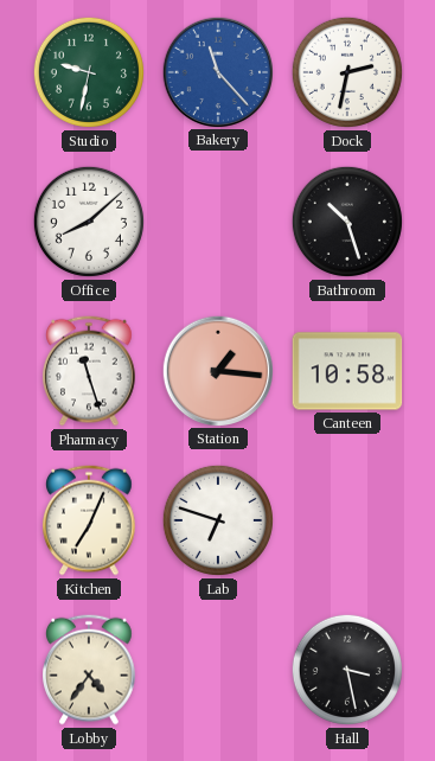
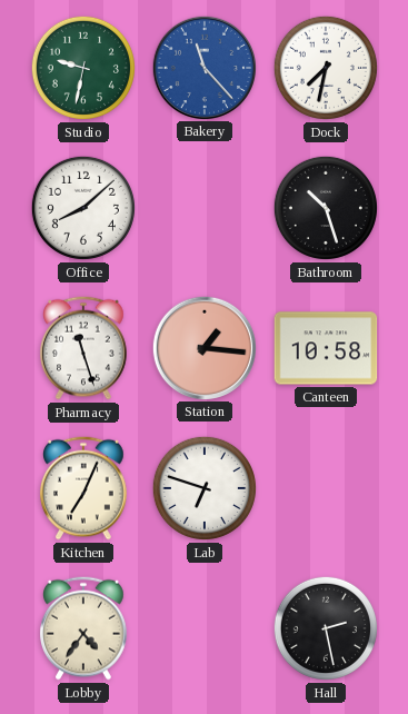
Dock: 2:32 -> 7:32
Hall: 3:28 -> 2:28
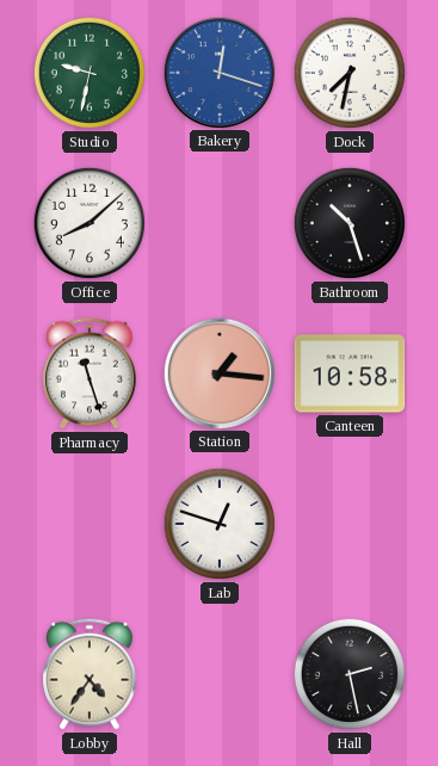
Bakery: 11:23 -> 12:18
Kitchen: 7:04 -> none
Lab: 6:48 -> 12:48
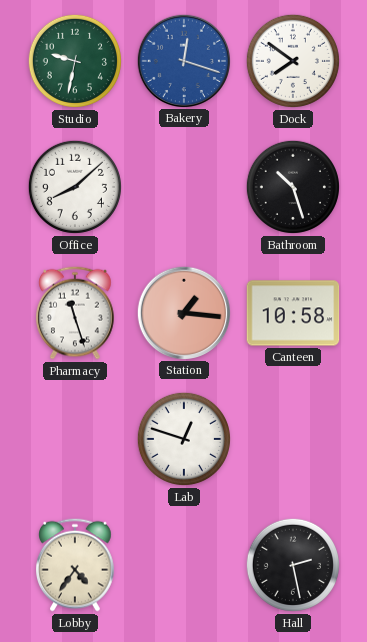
Dock: 7:32 -> 7:51
